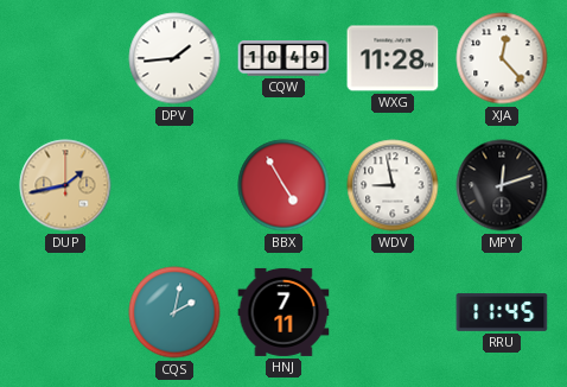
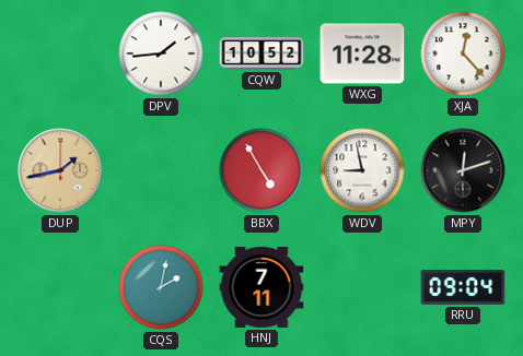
CQW: 10:49 -> 10:52
RRU: 11:45 -> 09:04
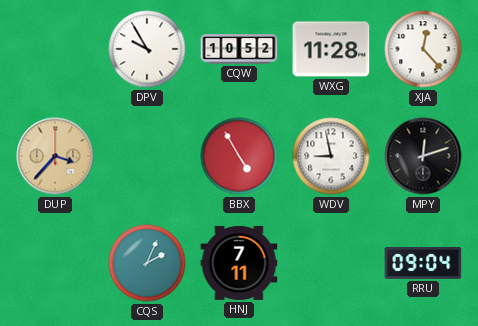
DPV: 1:44 -> 9:55
DUP: 1:43 -> 3:37
CQS: 2:02 -> 2:04
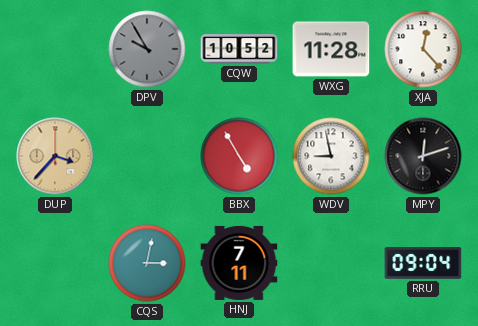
DPV dial: white -> grey
CQS: 2:04 -> 3:02
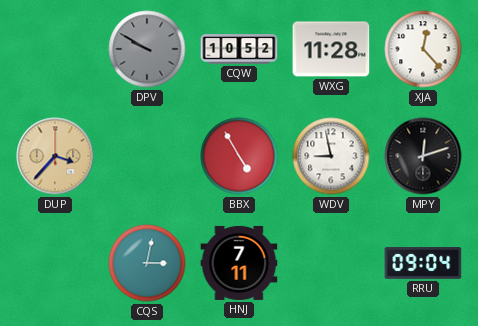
DPV: 9:55 -> 9:50
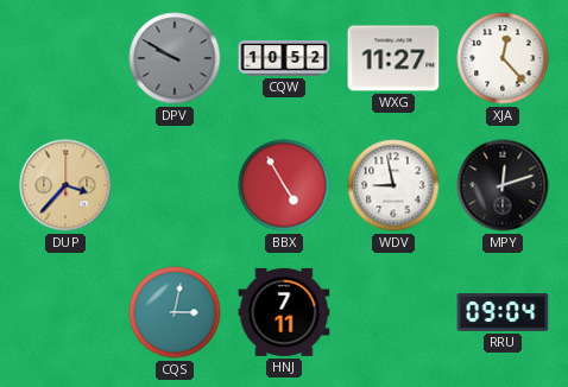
WXG: 11:28 -> 11:27
